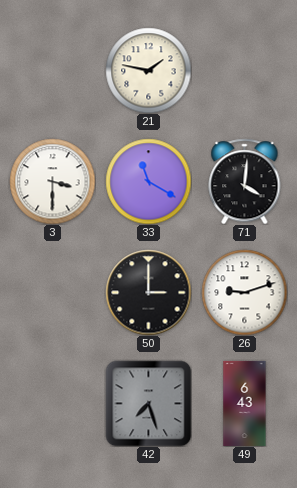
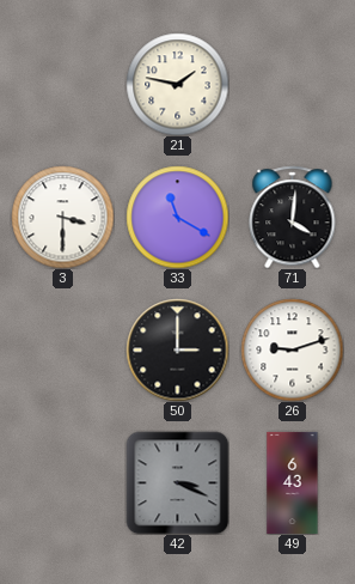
42: 7:27 -> 3:19
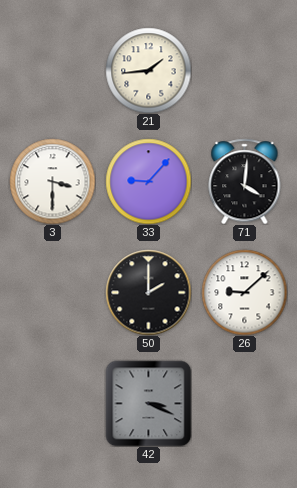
21: 1:47 -> 1:44
33: 11:20 -> 9:07
50: 3:00 -> 2:00
26: 9:12 -> 9:08
49: 6:43 -> none
